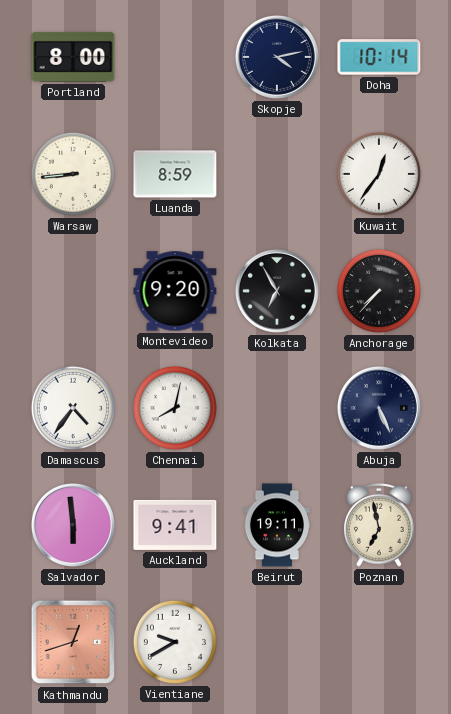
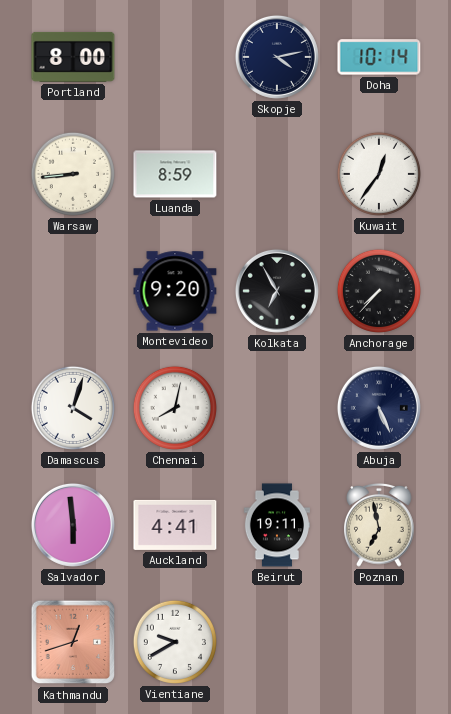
Damascus: 4:36 -> 4:03
Auckland: 9:41 -> 4:41
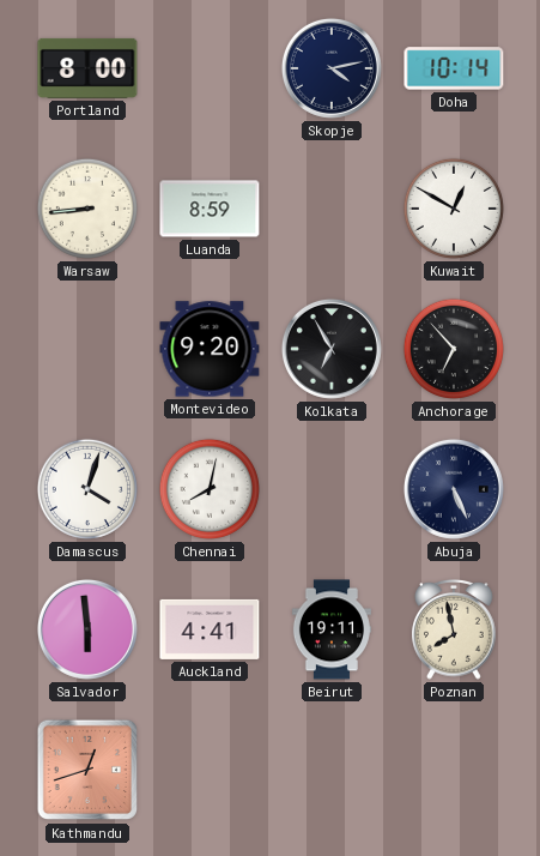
Kuwait: 12:36 -> 12:50
Anchorage: 7:37 -> 6:53
Poznan: 6:58 -> 7:58
Vientiane: 9:40 -> none
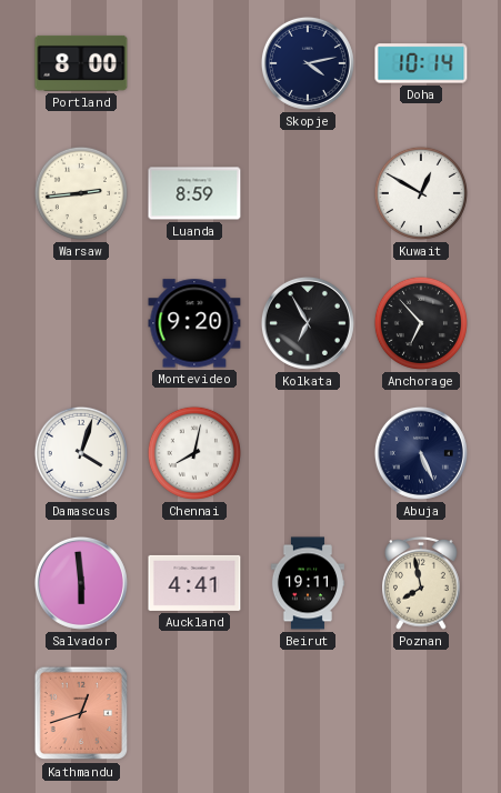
Warsaw: 8:44 -> 2:44
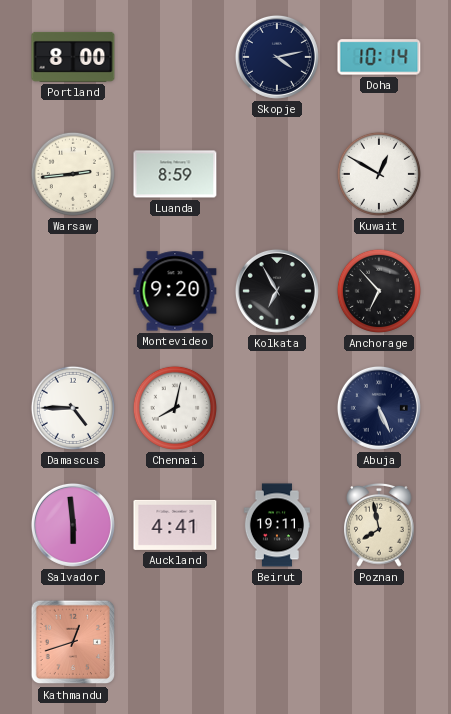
Damascus: 4:03 -> 4:45
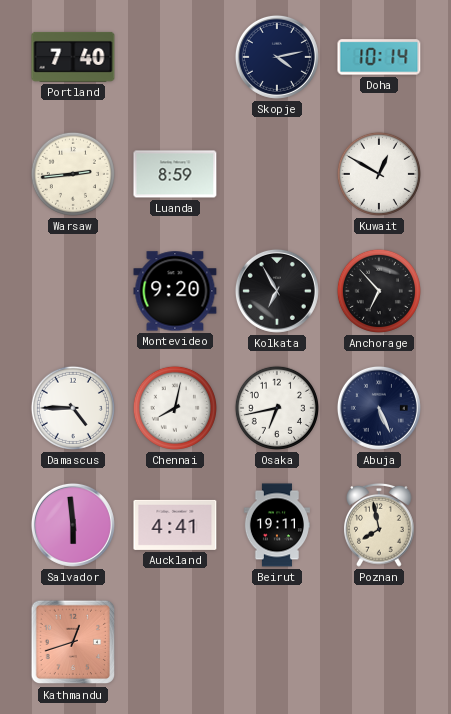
Portland: 8:00 -> 7:40
Osaka: none -> 6:43
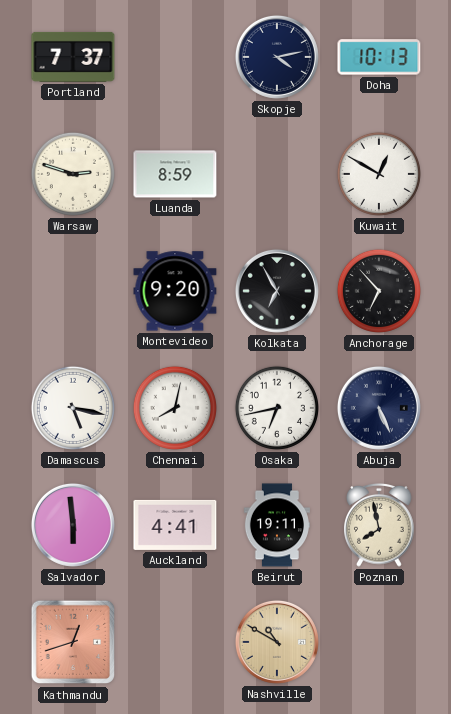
Portland: 7:40 -> 7:37
Doha: 10:14 -> 10:13
Warsaw: 2:44 -> 2:48
Damascus: 4:45 -> 5:17
Nashville: none -> 10:50
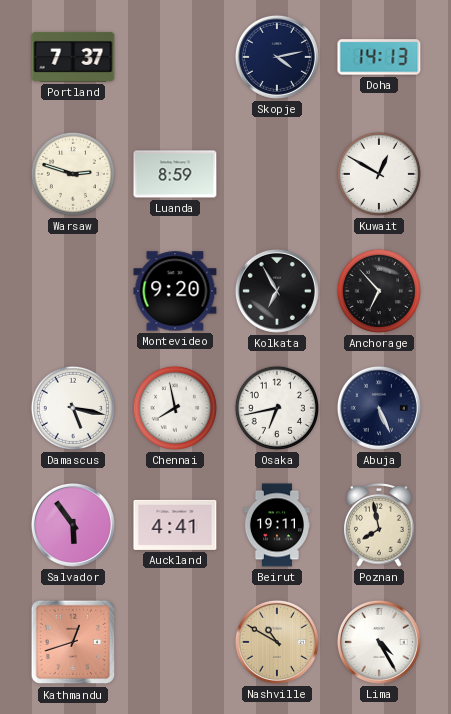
Doha: 10:13 -> 14:13
Chennai: 8:02 -> 7:58
Salvador: 5:59 -> 5:54
Lima: none -> 4:25
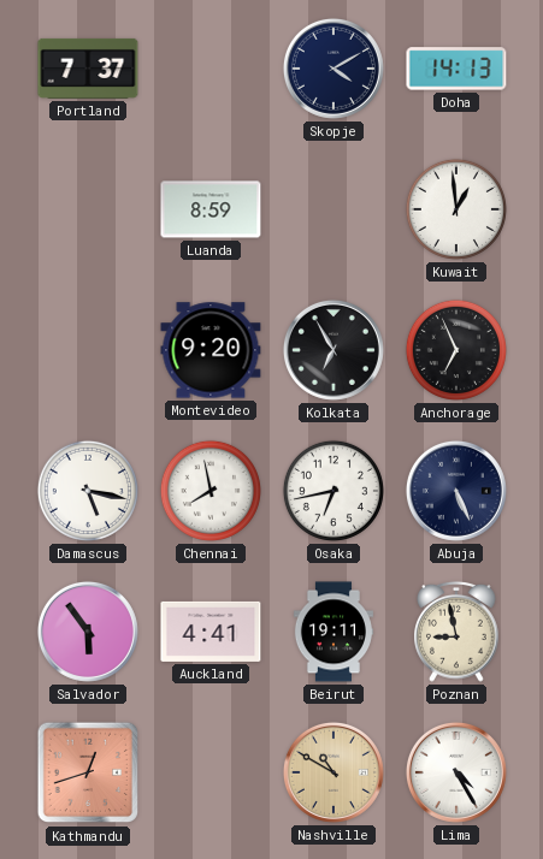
Skopje: 4:13 -> 4:10
Warsaw: 2:48 -> none
Kuwait: 12:50 -> 12:59
Anchorage: 6:53 -> 6:56
Poznan: 7:58 -> 8:58
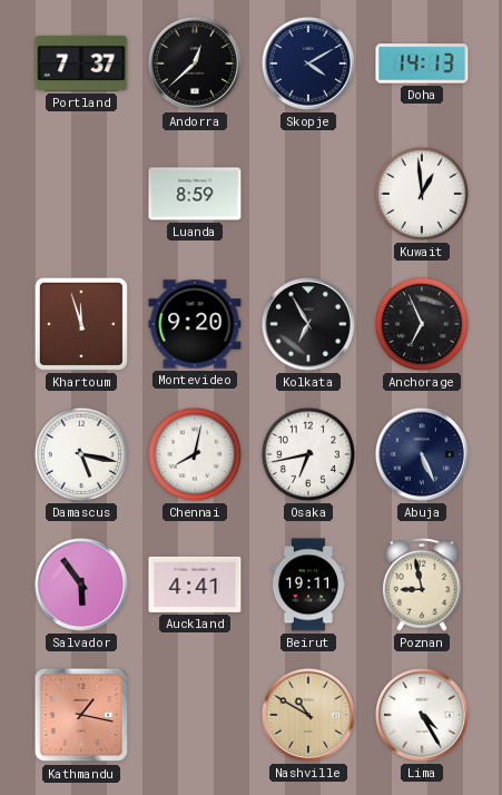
Andorra: none -> 12:38
Khartoum: none -> 11:57
Chennai: 7:58 -> 8:02
Kathmandu: 12:42 -> 1:17
